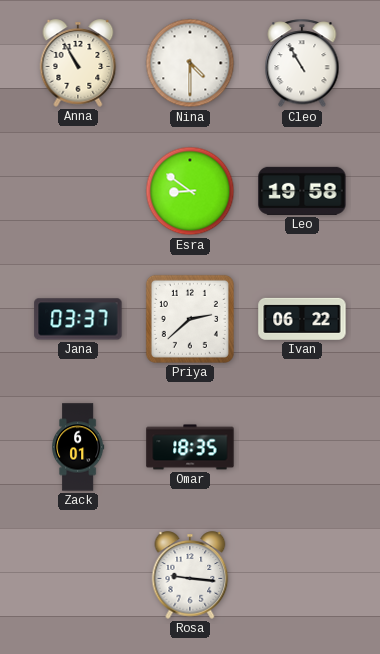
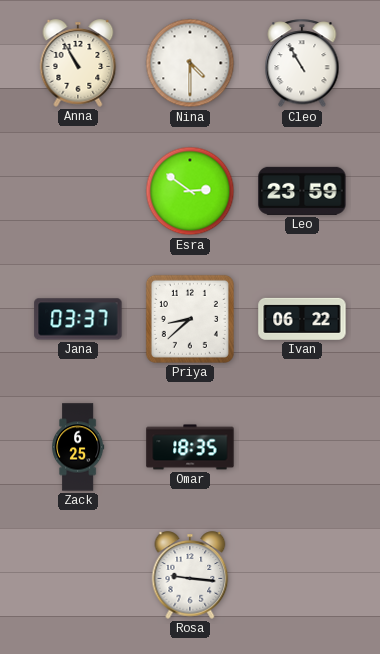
Esra: 8:51 -> 2:51
Leo: 19:58 -> 23:59
Priya: 2:38 -> 8:38
Zack: 6:01 -> 6:25
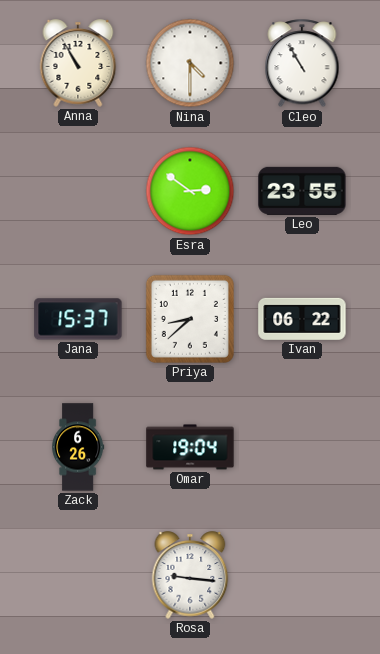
Leo: 23:59 -> 23:55
Jana: 03:37 -> 15:37
Zack: 6:25 -> 6:26
Omar: 18:35 -> 19:04
